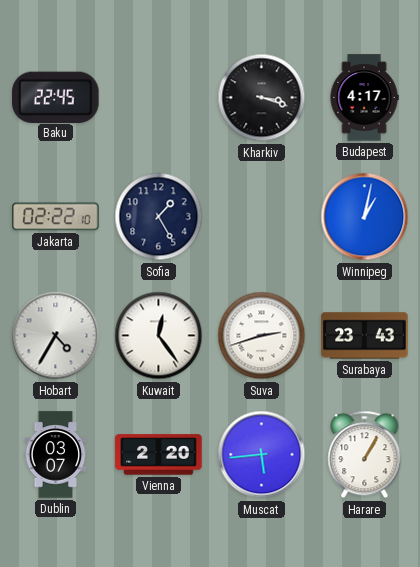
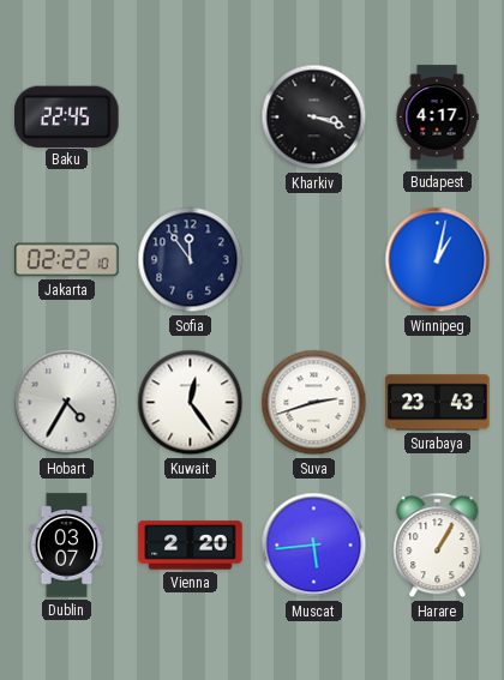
Sofia: 1:25 -> 11:54
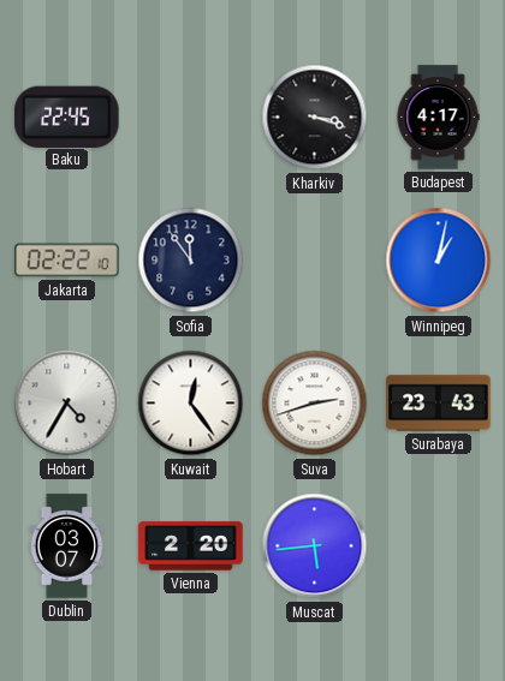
Harare: 1:05 -> none
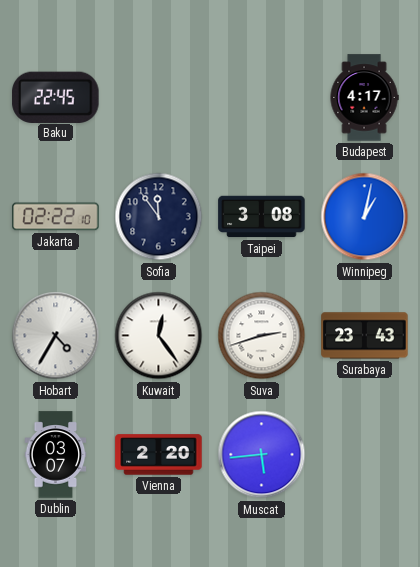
Kharkiv: 3:18 -> none
Taipei: none -> 3:08
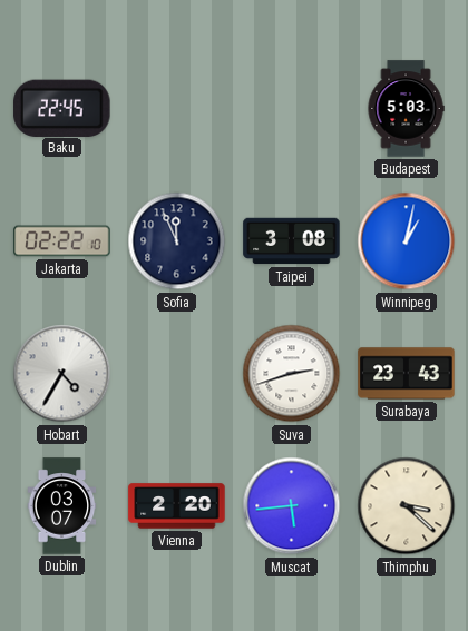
Budapest: 4:17 -> 5:03
Sofia: 11:54 -> 11:56
Kuwait: 12:24 -> none
Thimphu: none -> 3:22
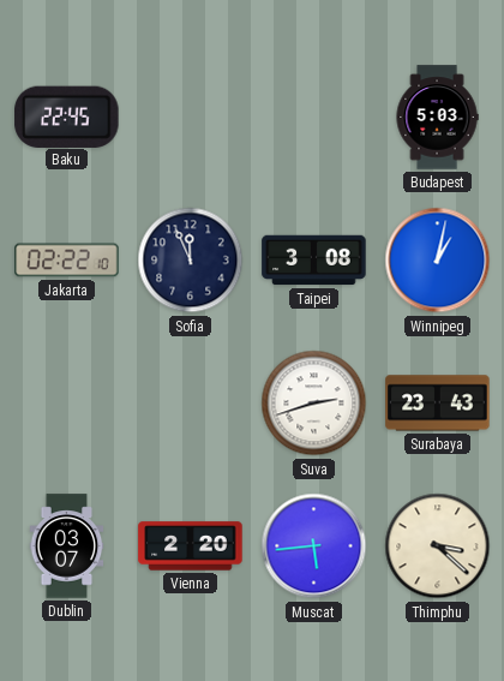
Hobart: 4:35 -> none
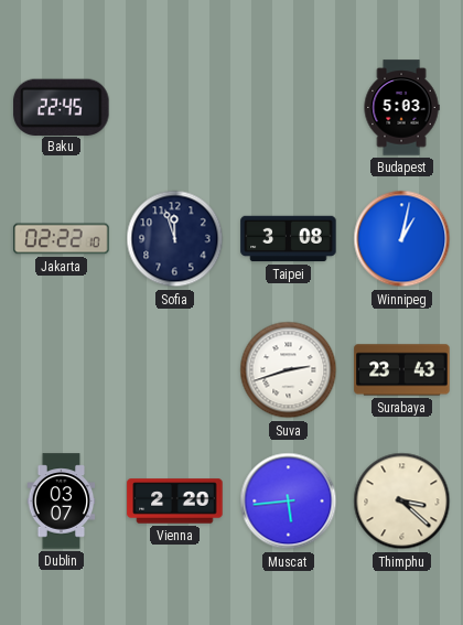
Sofia: 11:56 -> 11:57
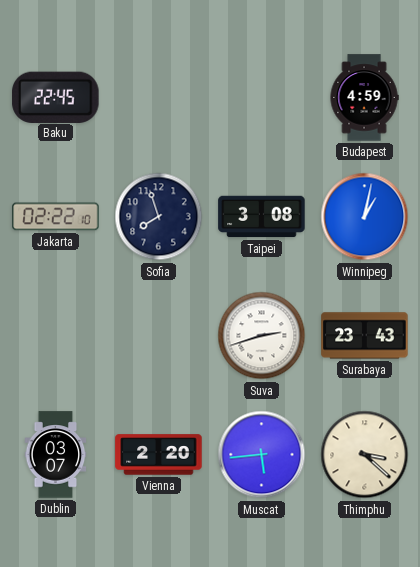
Budapest: 5:03 -> 4:59
Sofia: 11:57 -> 7:57
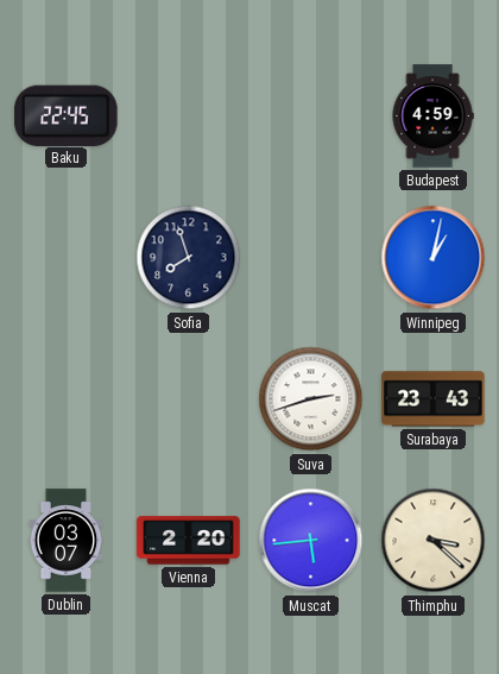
Jakarta: 02:22 -> none
Taipei: 3:08 -> none
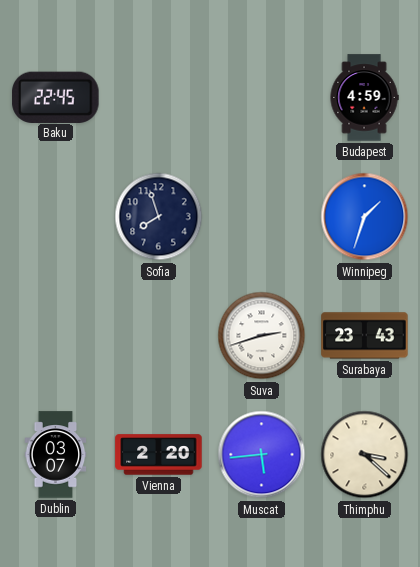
Winnipeg: 1:02 -> 1:33
